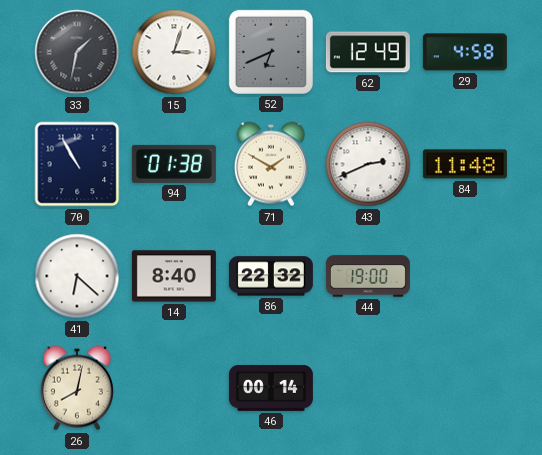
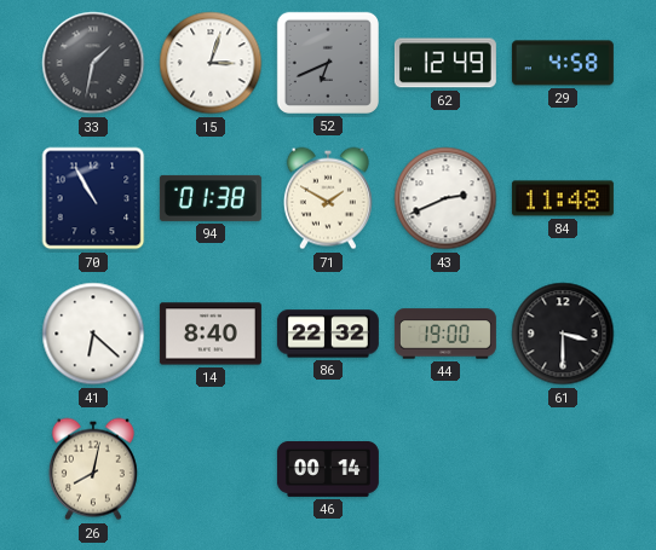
61: none -> 3:30
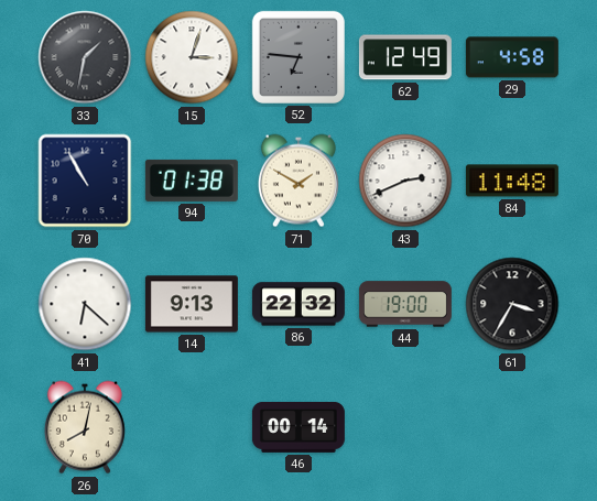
52: 6:41 -> 6:46
14: 8:40 -> 9:13
61: 3:30 -> 3:35
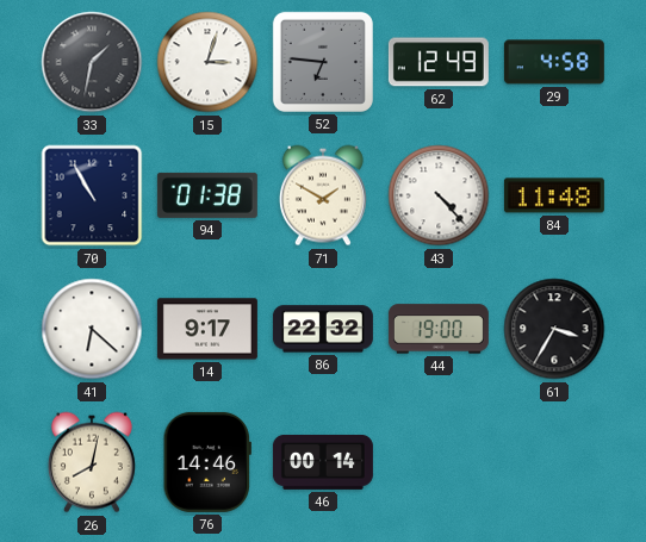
43: 2:41 -> 4:23
14: 9:13 -> 9:17
76: none -> 14:46
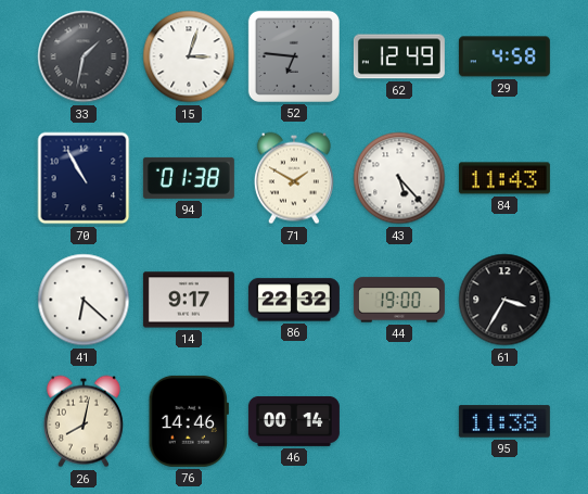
43: 4:23 -> 5:23
84: 11:48 -> 11:43
95: none -> 11:38
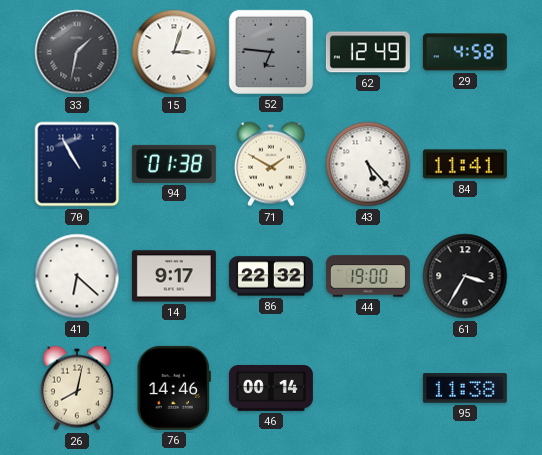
84: 11:43 -> 11:41
